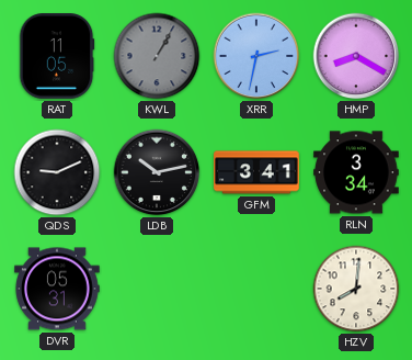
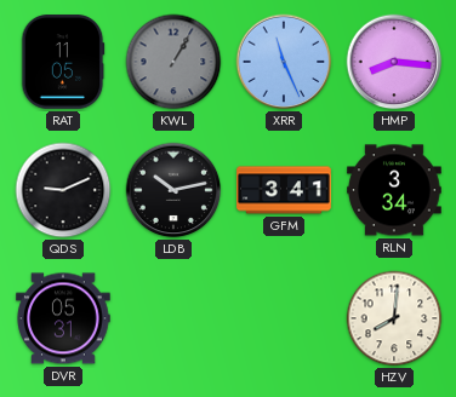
XRR: 2:32 -> 11:26
HMP: 8:20 -> 8:16
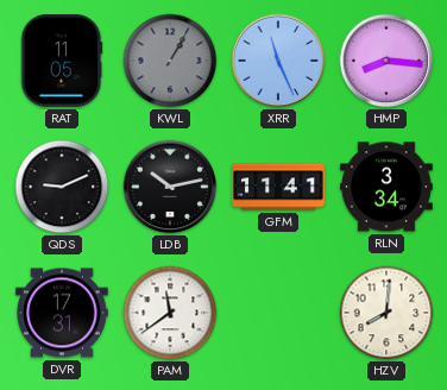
GFM: 3:41 -> 11:41
DVR: 05:31 -> 17:31
PAM: none -> 11:39
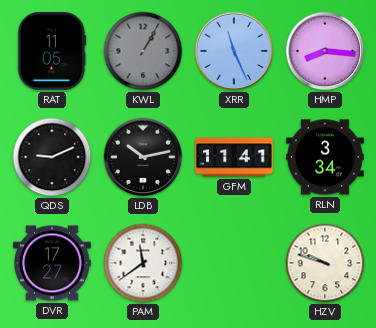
DVR: 17:31 -> 17:27
HZV: 8:01 -> 9:48
